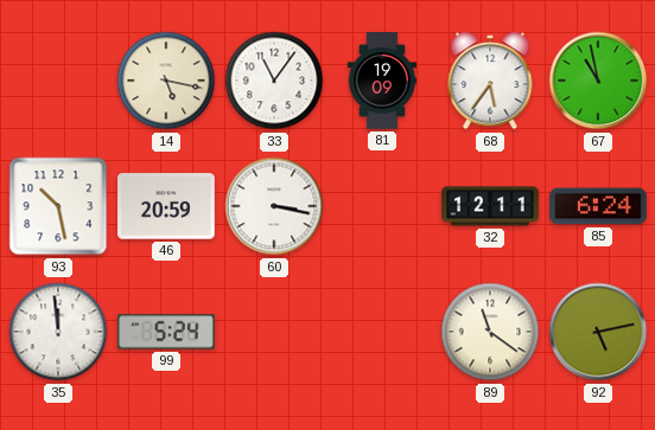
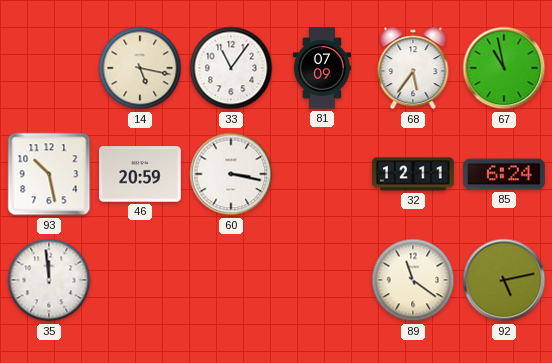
81: 19:09 -> 07:09
99: 5:24 -> none
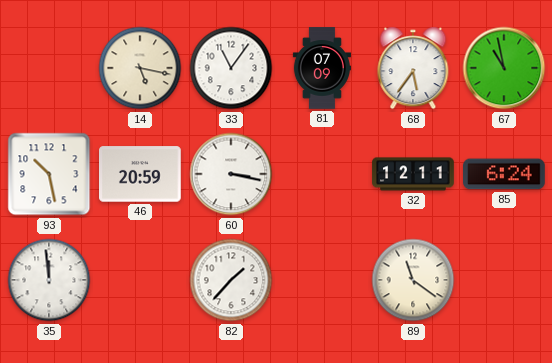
82: none -> 1:37
92: 5:13 -> none
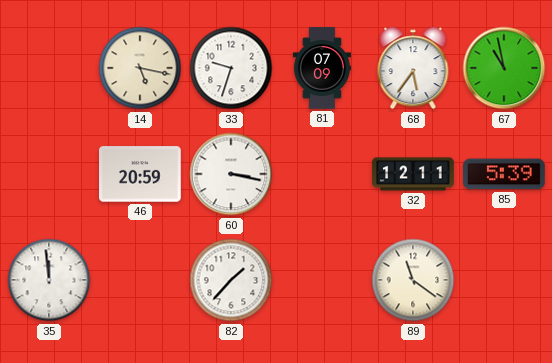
33: 11:06 -> 9:33
93: 10:28 -> none
85: 6:24 -> 5:39
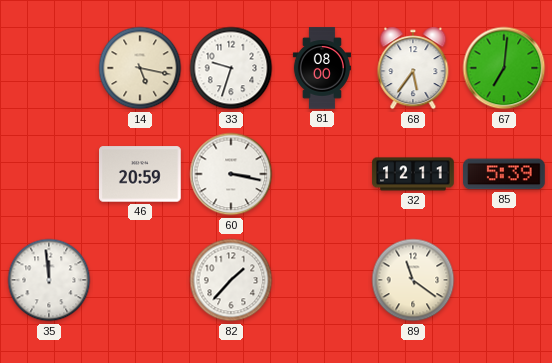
81: 07:09 -> 08:00
67: 10:58 -> 7:01
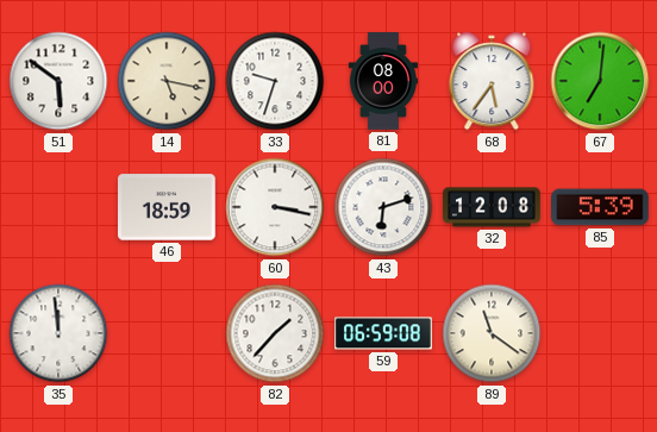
51: none -> 5:51
46: 20:59 -> 18:59
43: none -> 6:12
32: 12:11 -> 12:08
59: none -> 06:59
